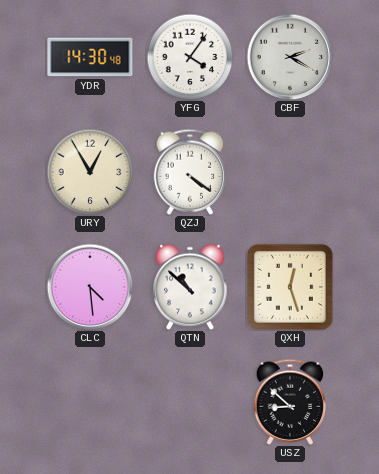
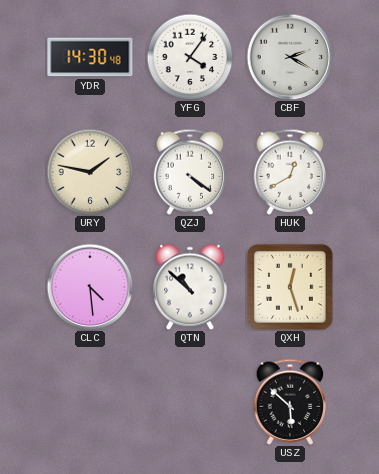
URY: 12:55 -> 1:47
HUK: none -> 12:40
USZ: 8:52 -> 5:52
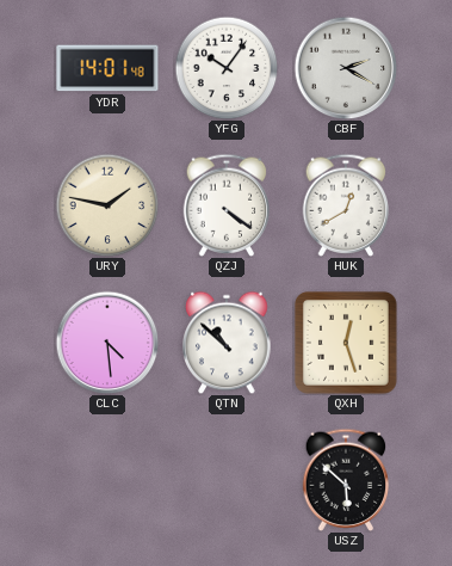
YDR: 14:30 -> 14:01
YFG: 4:06 -> 10:06
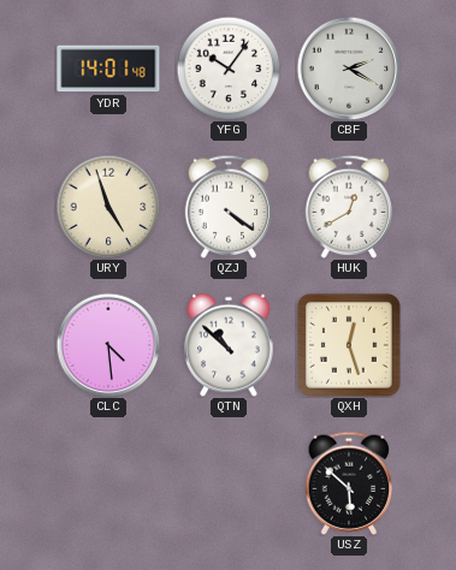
URY: 1:47 -> 4:57
